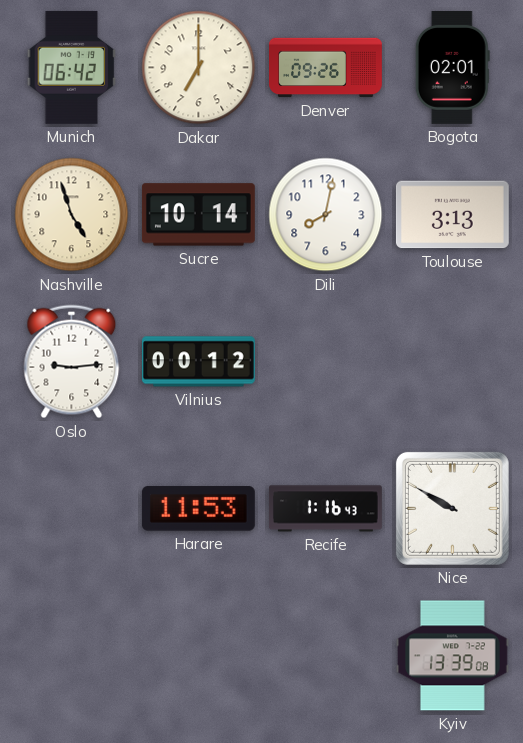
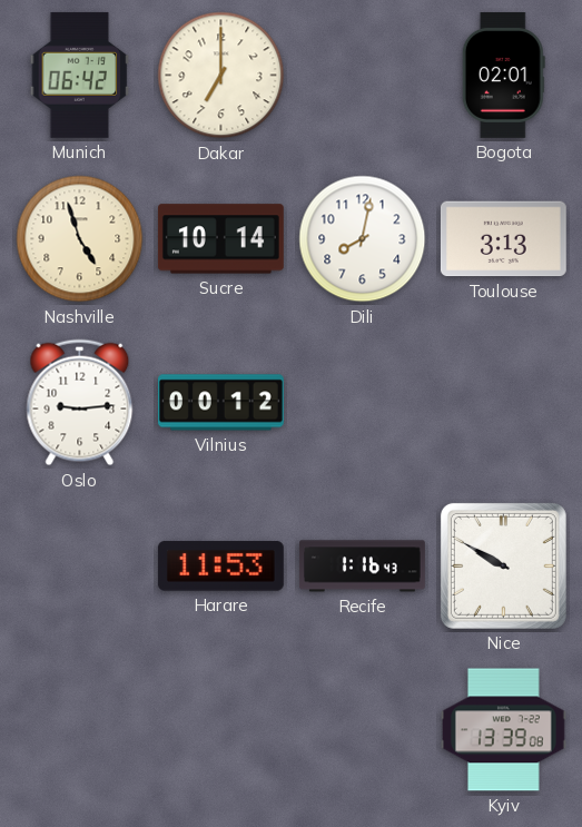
Denver: 09:26 -> none
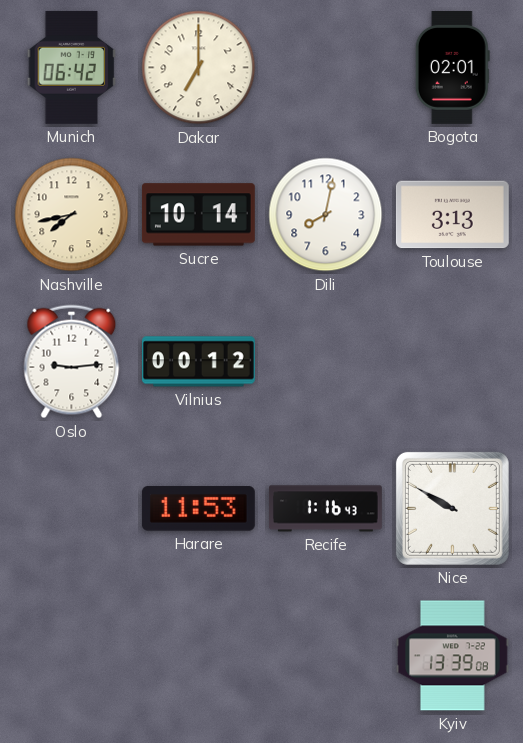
Nashville: 4:57 -> 7:43
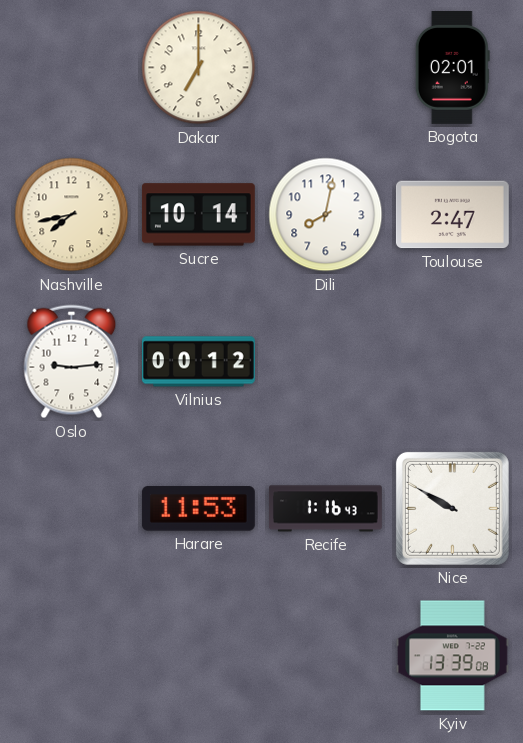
Munich: 06:42 -> none
Toulouse: 3:13 -> 2:47
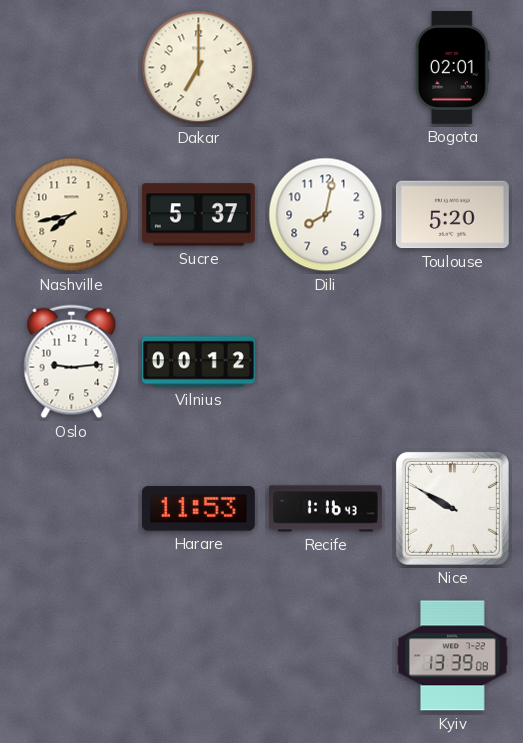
Sucre: 10:14 -> 5:37
Toulouse: 2:47 -> 5:20
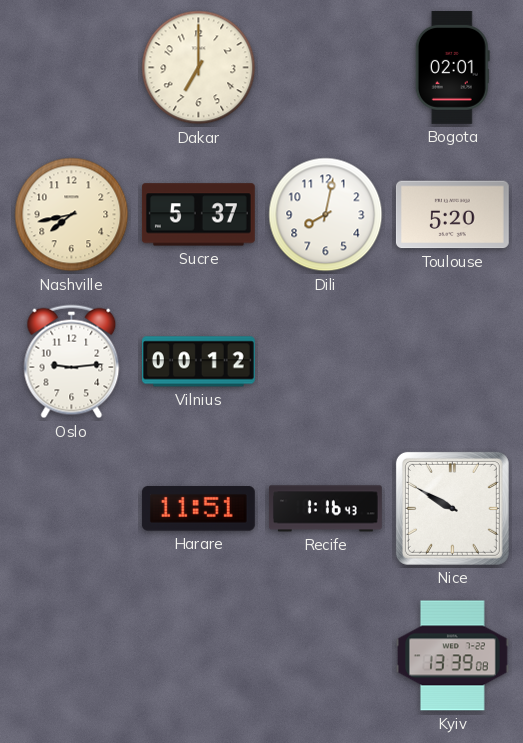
Harare: 11:53 -> 11:51
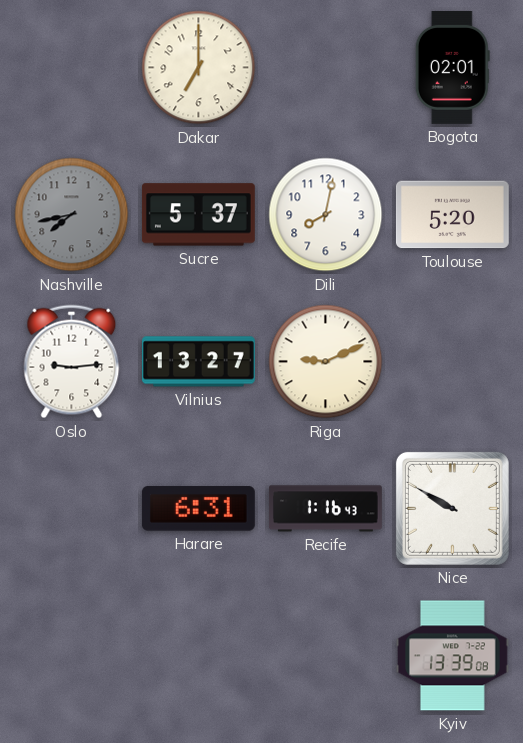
Nashville dial: cream -> grey
Vilnius: 00:12 -> 13:27
Riga: none -> 9:11
Harare: 11:51 -> 6:31
